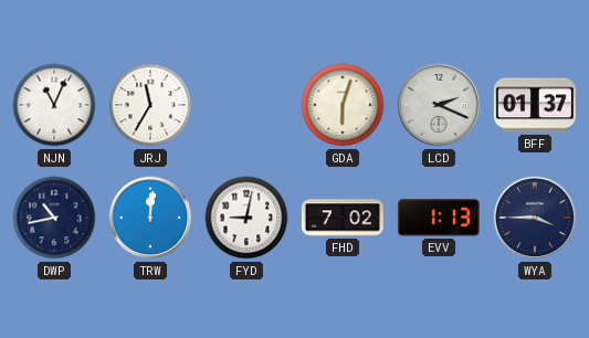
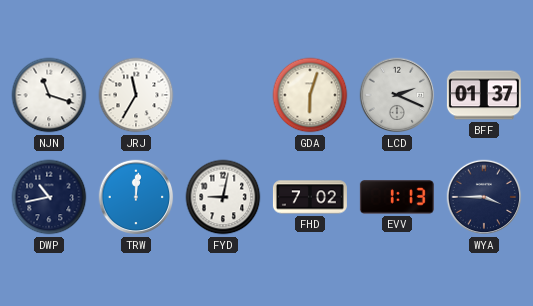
NJN: 11:04 -> 11:18
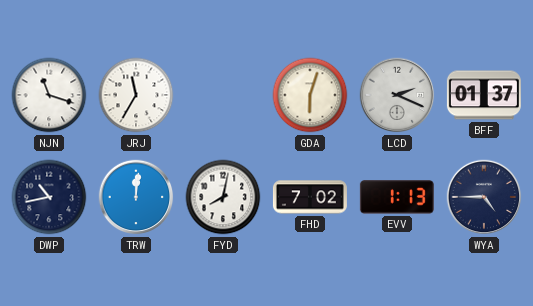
FYD: 9:02 -> 8:02
WYA: 3:45 -> 4:45
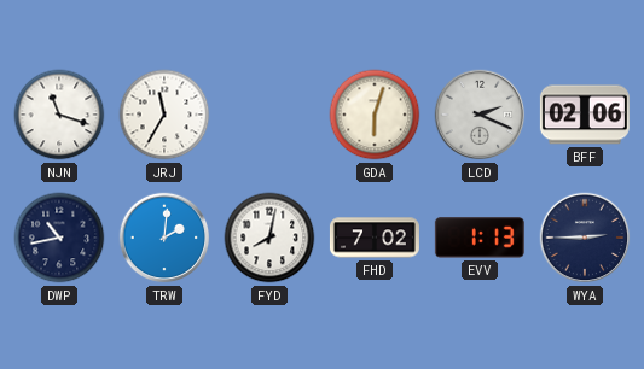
BFF: 01:37 -> 02:06
TRW: 12:01 -> 2:01
WYA: 4:45 -> 2:45
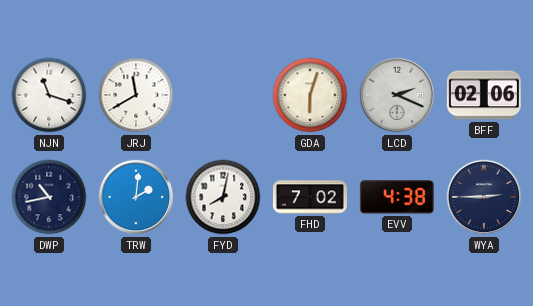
JRJ: 11:35 -> 11:40
EVV: 1:13 -> 4:38
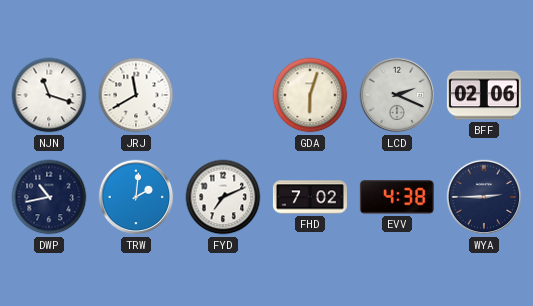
FYD: 8:02 -> 7:11
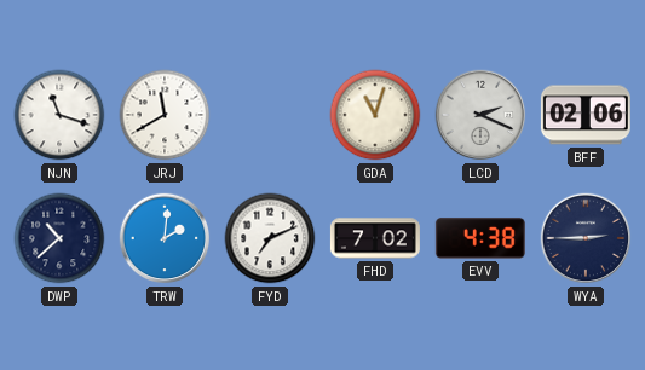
GDA: 6:03 -> 11:03
DWP: 10:43 -> 10:38
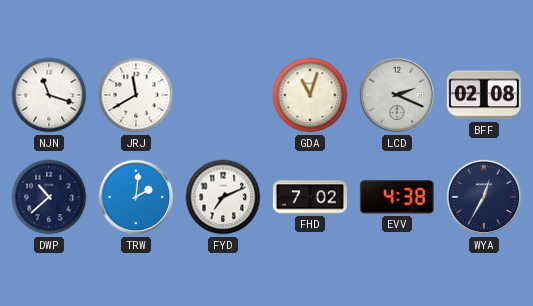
BFF: 02:06 -> 02:08
WYA: 2:45 -> 12:35
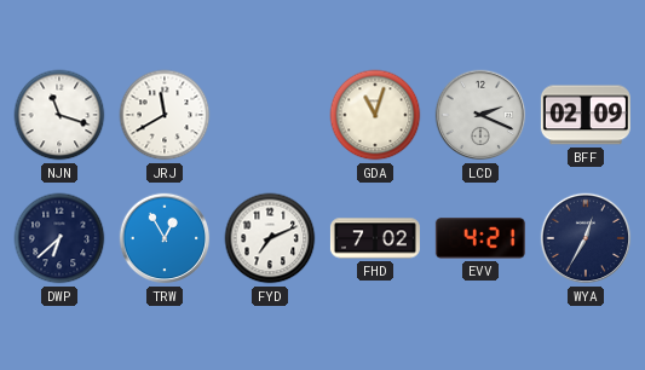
BFF: 02:08 -> 02:09
DWP: 10:38 -> 6:38
TRW: 2:01 -> 12:55
EVV: 4:38 -> 4:21
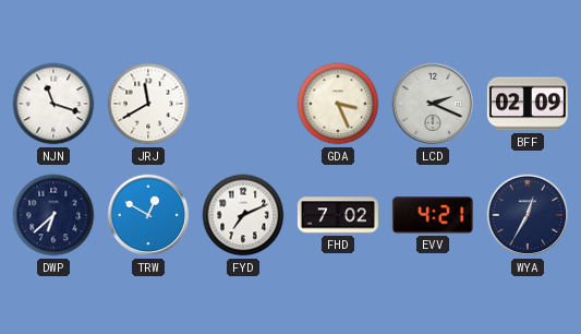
GDA: 11:03 -> 3:26
TRW: 12:55 -> 12:50
